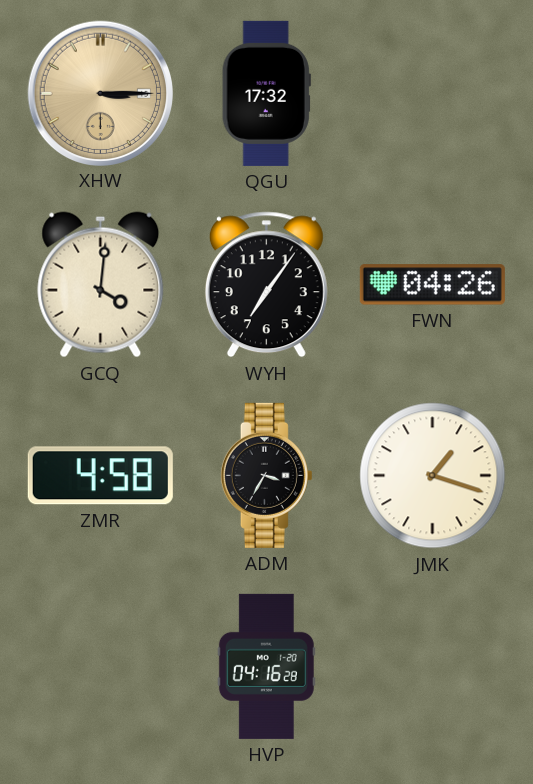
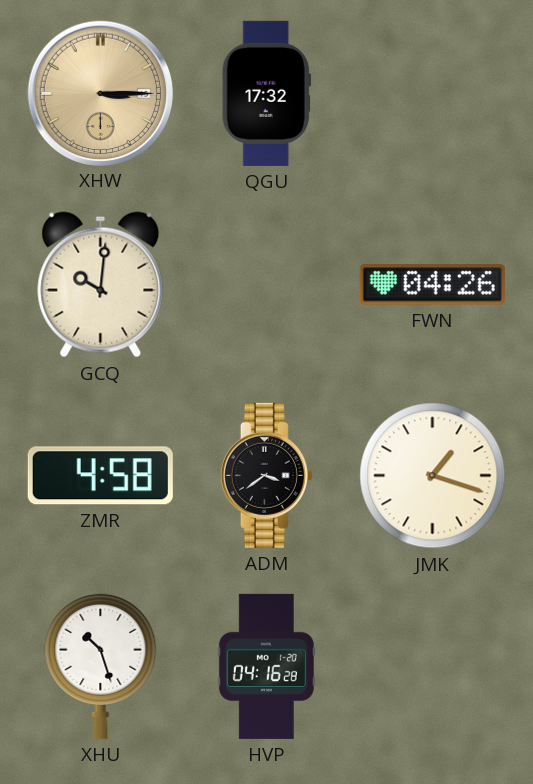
GCQ: 4:01 -> 10:01
WYH: 7:06 -> none
ADM: 3:35 -> 3:39
XHU: none -> 10:27
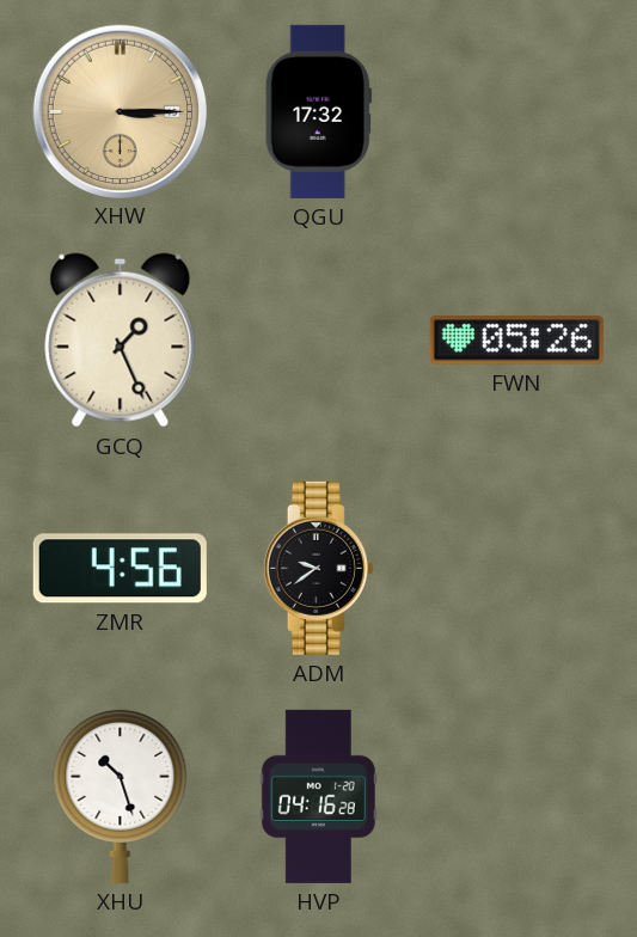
GCQ: 10:01 -> 1:26
FWN: 04:26 -> 05:26
ZMR: 4:58 -> 4:56
ADM: 3:39 -> 9:39
JMK: 1:18 -> none
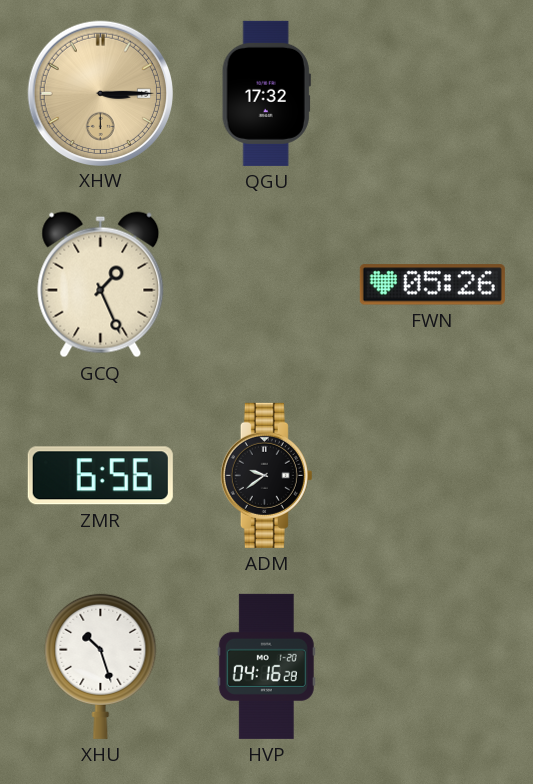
ZMR: 4:56 -> 6:56
